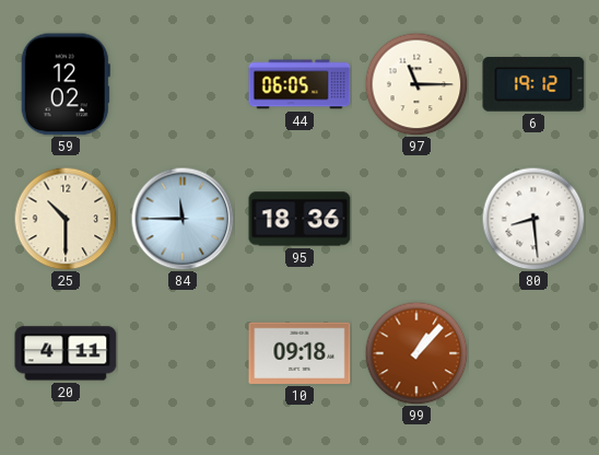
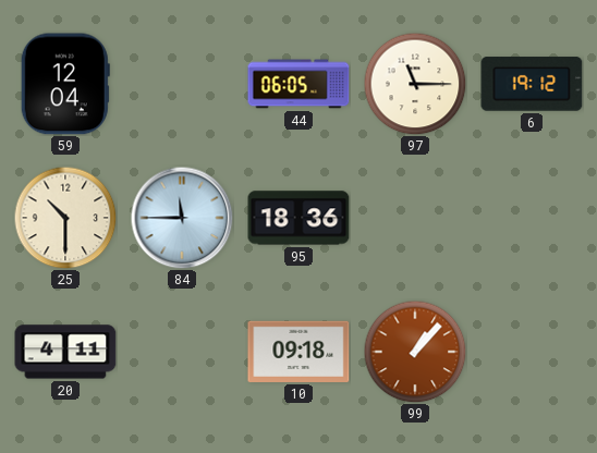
59: 12:02 -> 12:04
80: 8:29 -> none
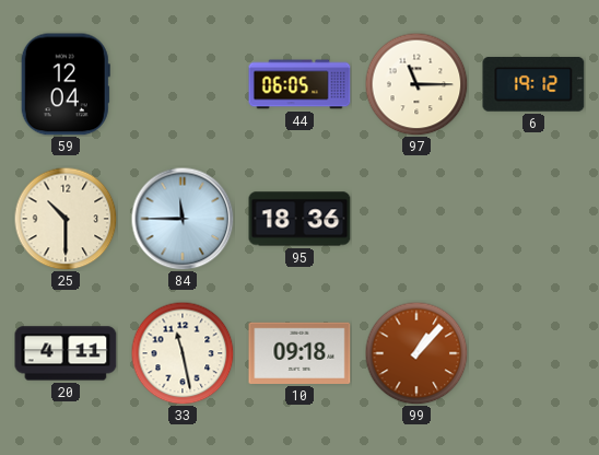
33: none -> 11:28
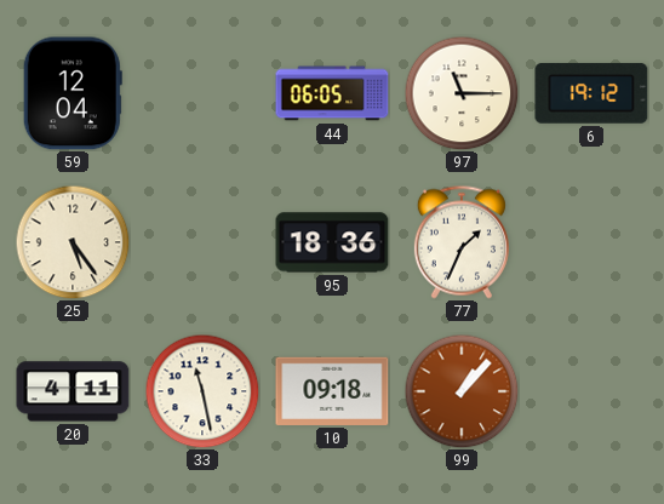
25: 10:30 -> 5:24
84: 11:45 -> none
77: none -> 1:34
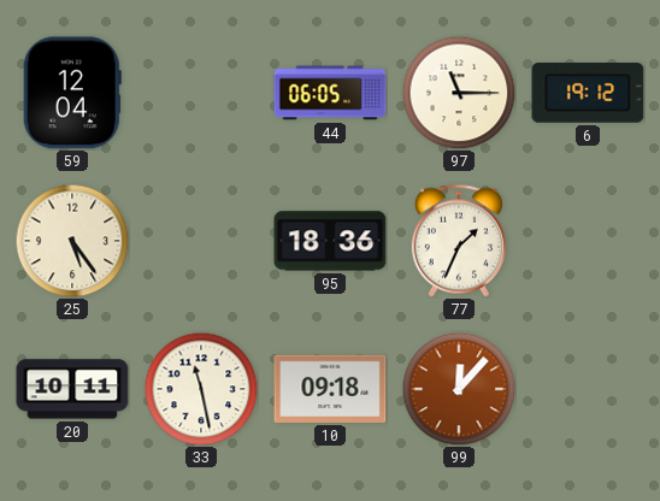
20: 4:11 -> 10:11
99: 1:07 -> 12:07
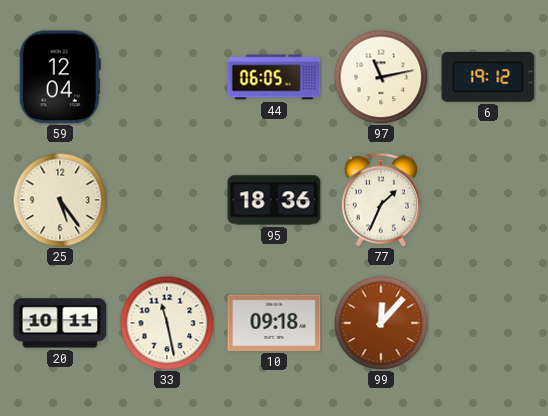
97: 11:15 -> 11:13
